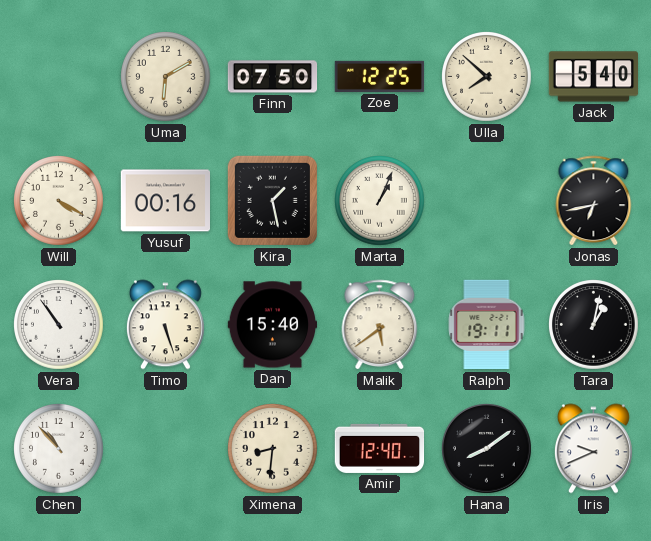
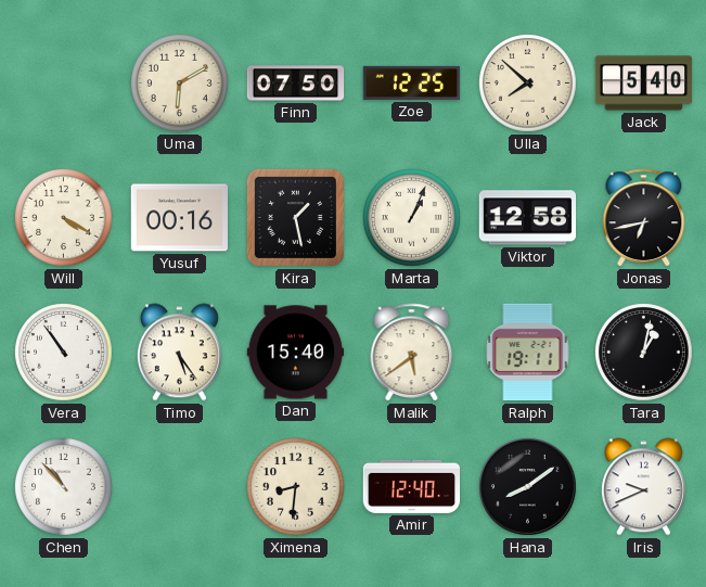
Viktor: none -> 12:58
Timo: 5:27 -> 5:24
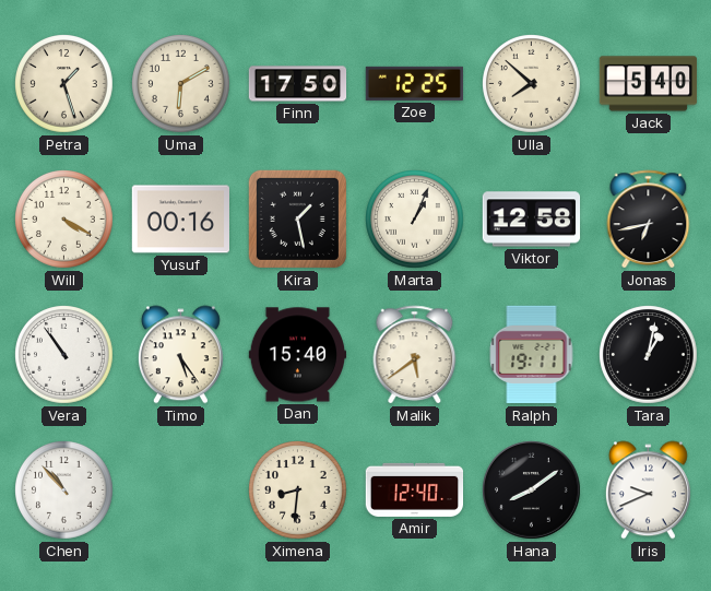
Petra: none -> 1:27
Finn: 07:50 -> 17:50
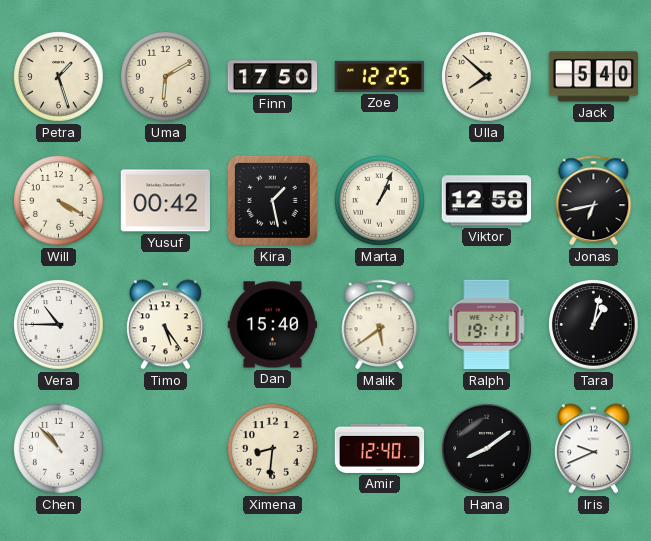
Yusuf: 00:16 -> 00:42
Vera: 10:54 -> 10:45
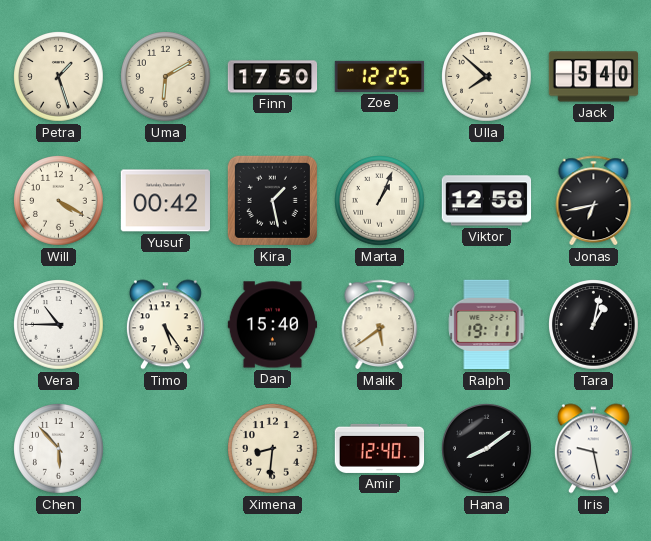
Chen: 10:53 -> 5:53
Iris: 9:41 -> 9:28
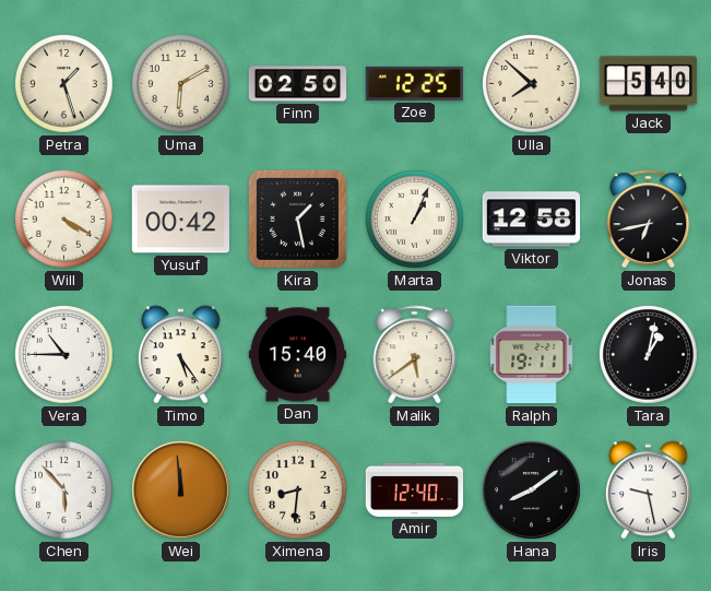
Finn: 17:50 -> 02:50
Wei: none -> 11:59
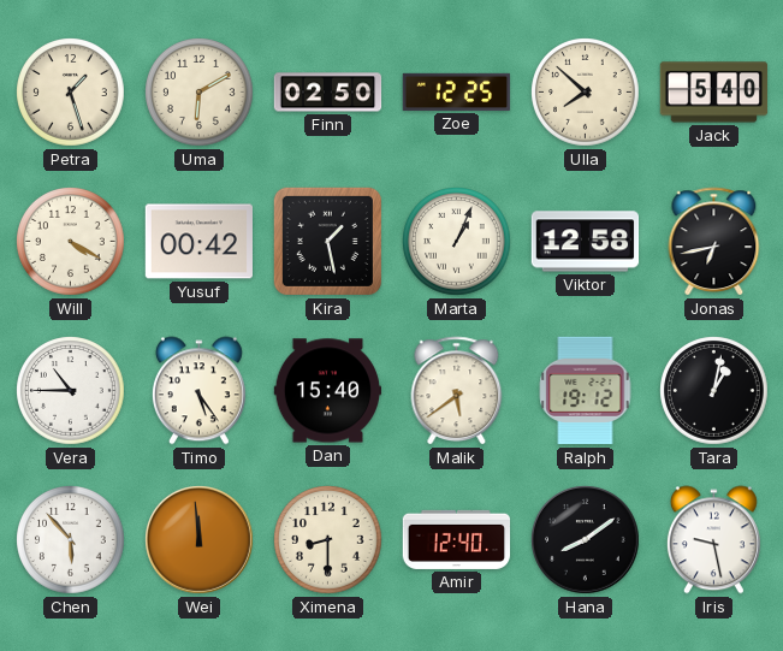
Ralph: 19:11 -> 19:12
Ximena: 8:31 -> 8:30
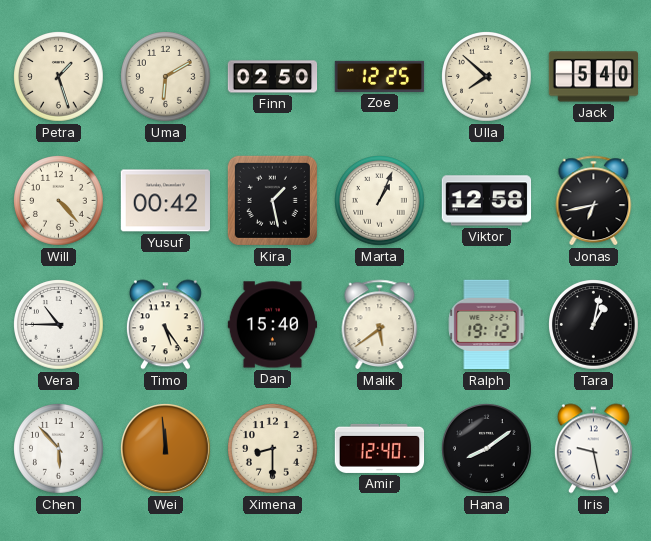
Will: 4:20 -> 4:23
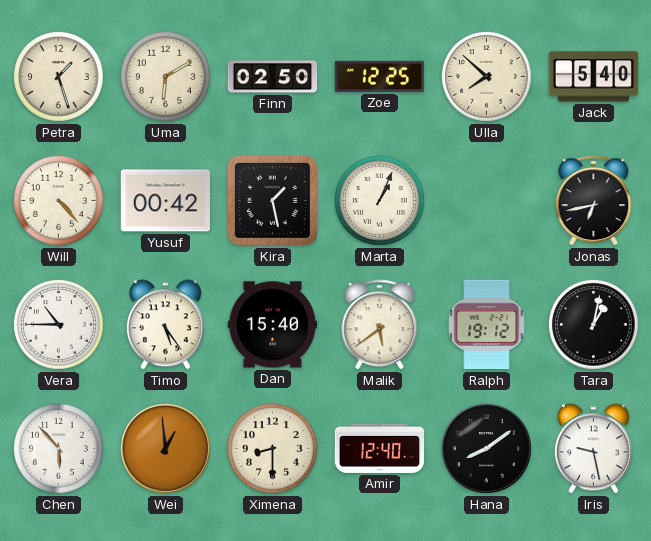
Viktor: 12:58 -> none
Wei: 11:59 -> 12:59
